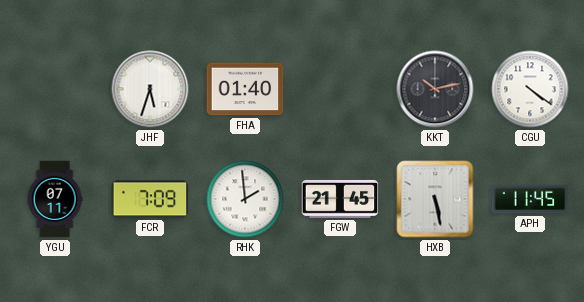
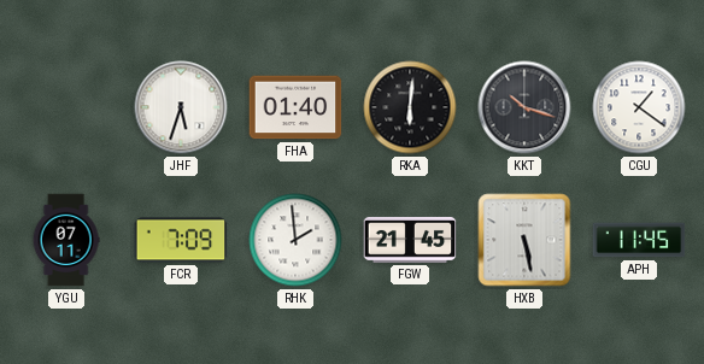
RKA: none -> 6:01
KKT: 10:13 -> 10:18
CGU: 4:21 -> 1:21
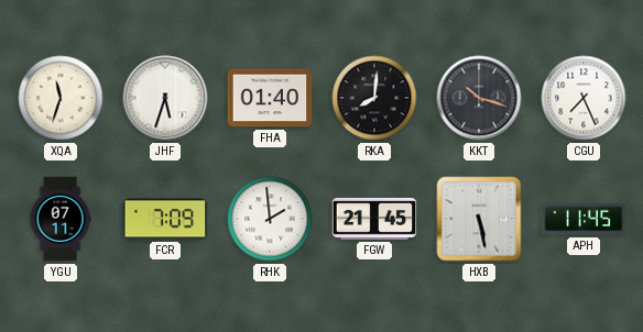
XQA: none -> 11:33
RKA: 6:01 -> 8:01
CGU: 1:21 -> 7:26
